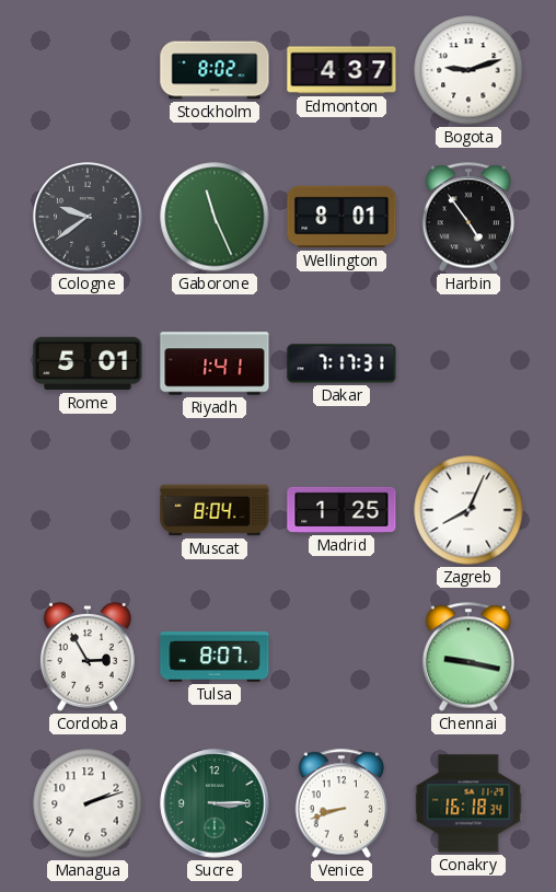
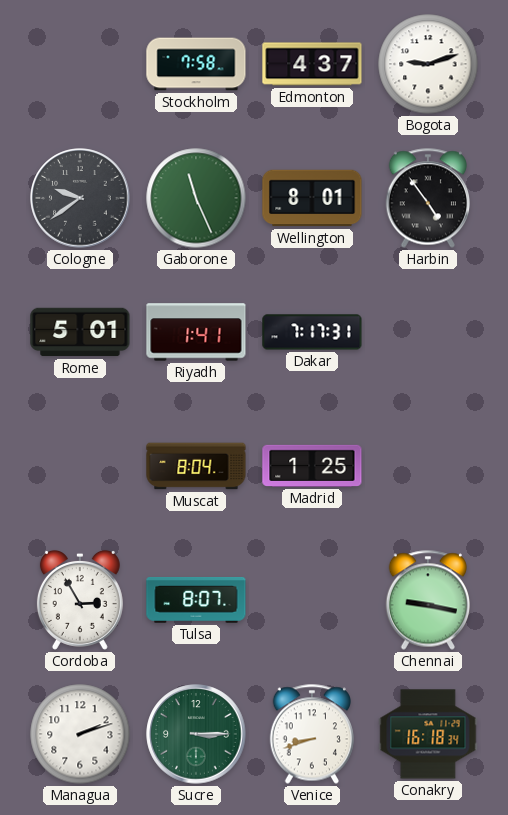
Stockholm: 8:02 -> 7:58
Zagreb: 8:04 -> none
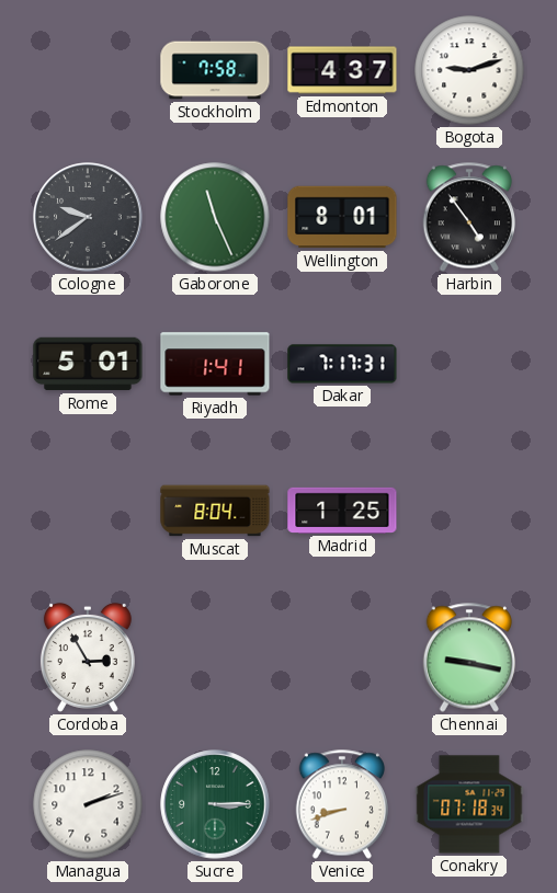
Tulsa: 8:07 -> none
Conakry: 16:18 -> 07:18
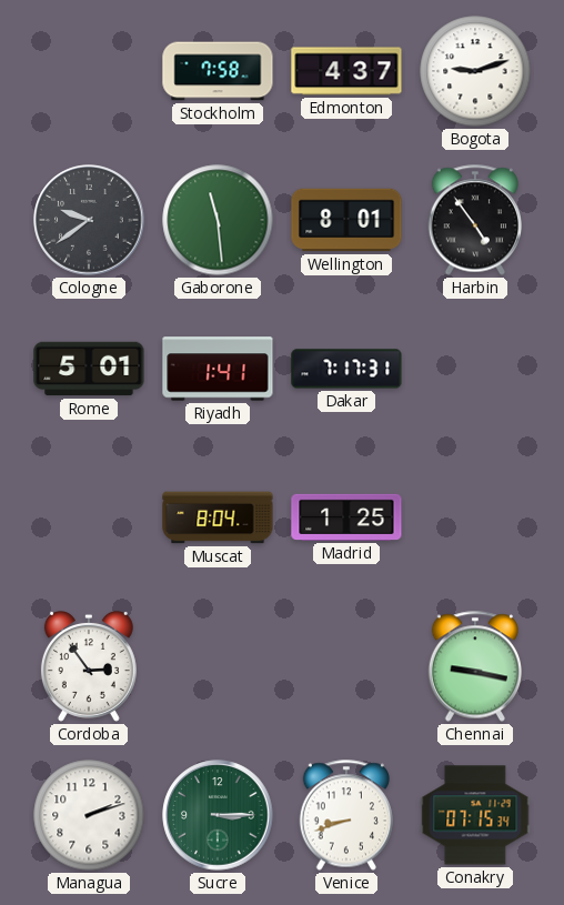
Gaborone: 11:26 -> 11:29
Cordoba: 2:55 -> 2:54
Conakry: 07:18 -> 07:15
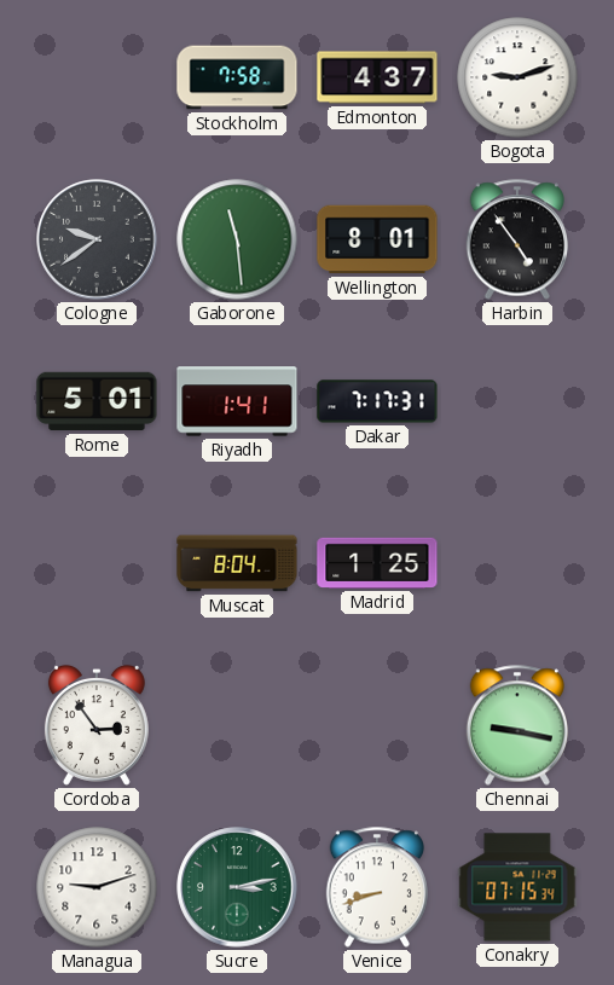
Managua: 2:12 -> 9:12
Sucre: 3:15 -> 3:13
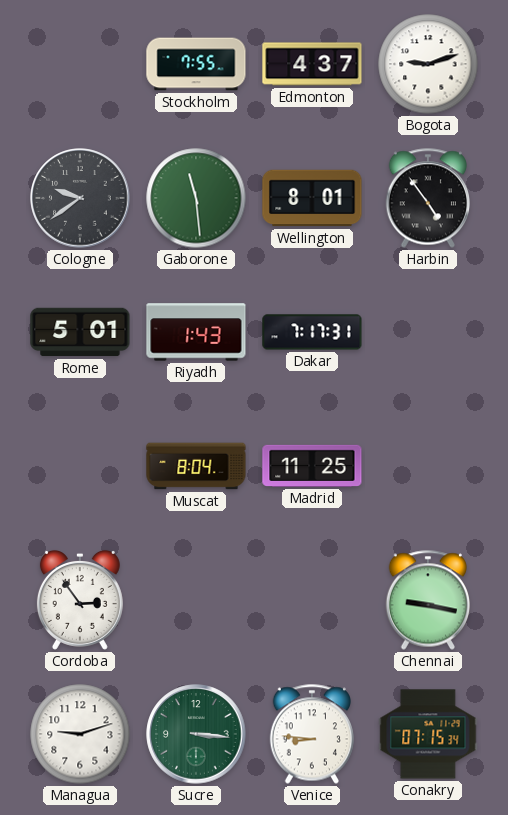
Stockholm: 7:58 -> 7:55
Riyadh: 1:41 -> 1:43
Madrid: 1:25 -> 11:25
Sucre: 3:13 -> 3:16
Venice: 8:42 -> 8:46
